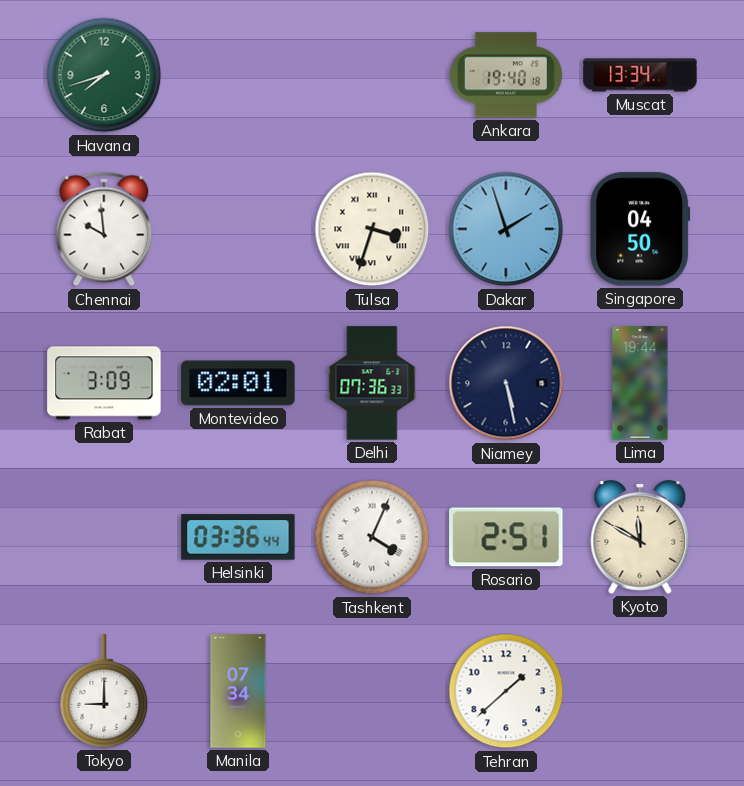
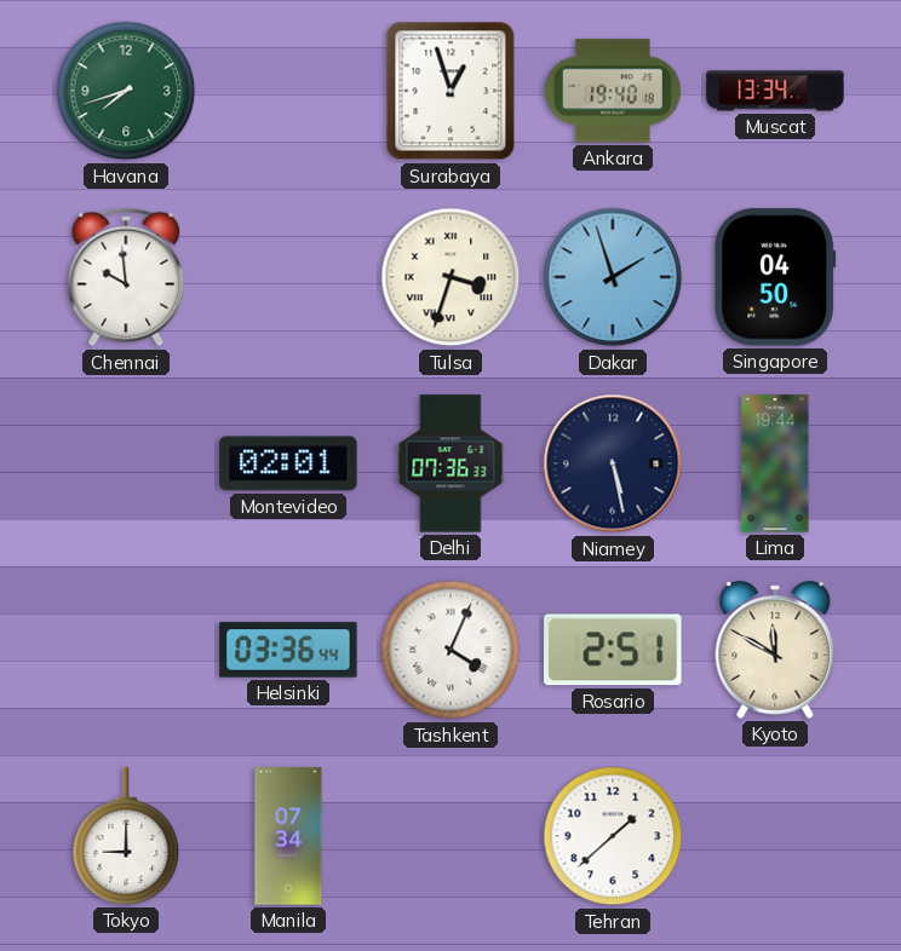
Surabaya: none -> 12:57
Rabat: 3:09 -> none
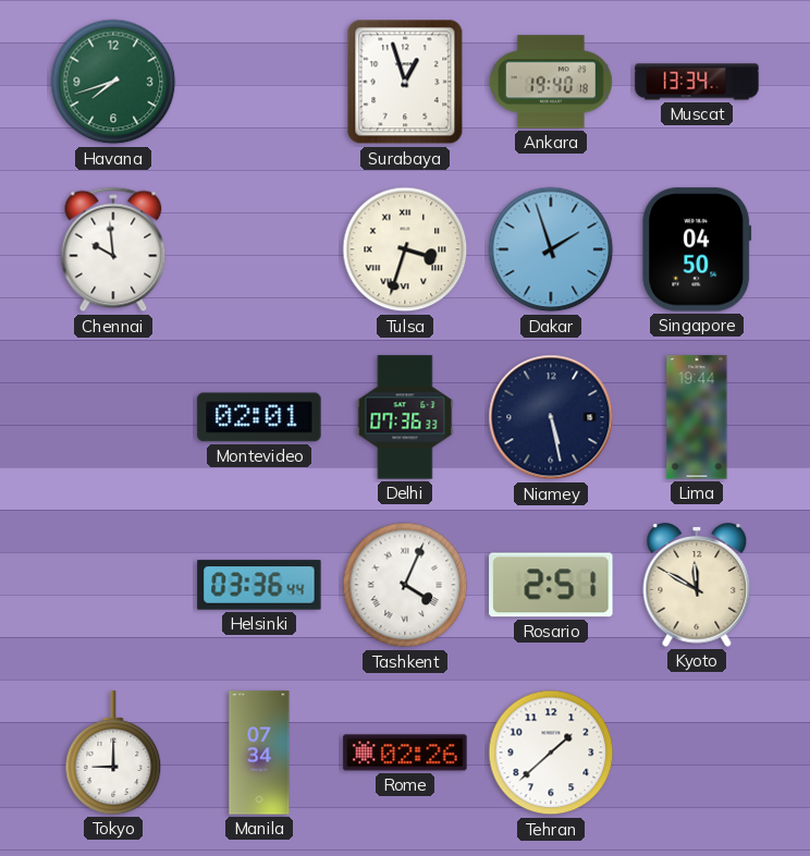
Rome: none -> 02:26
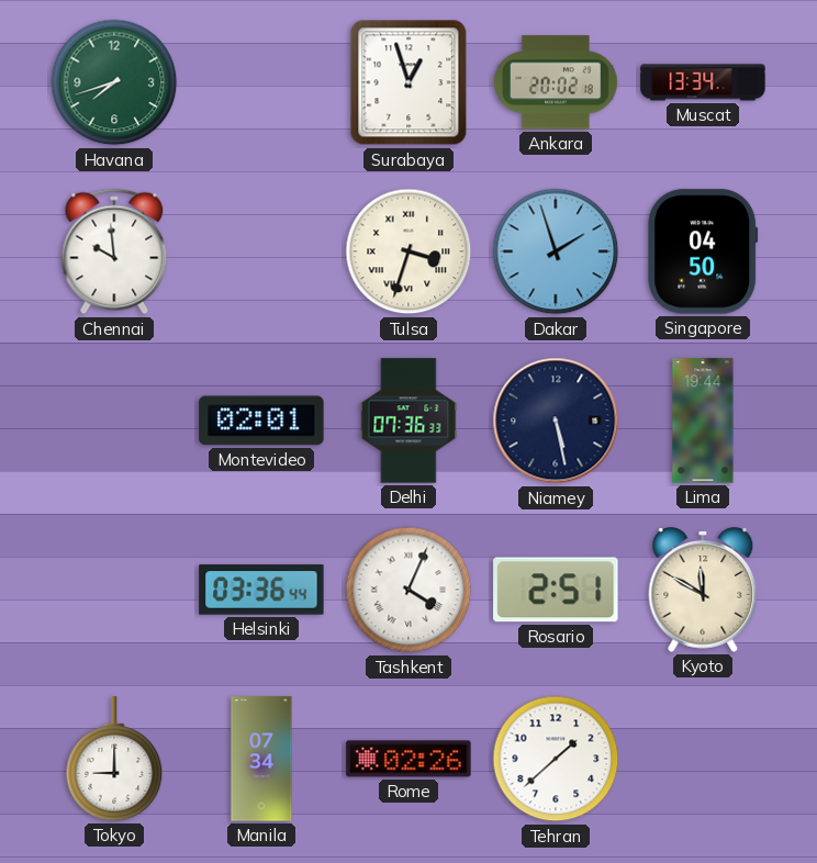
Ankara: 19:40 -> 20:02
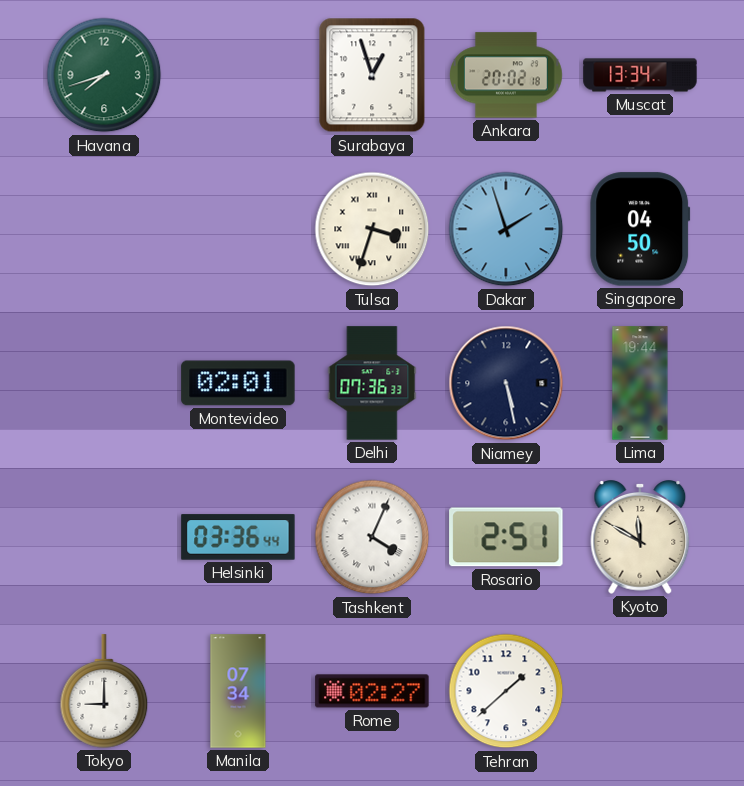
Chennai: 9:59 -> none
Rome: 02:26 -> 02:27
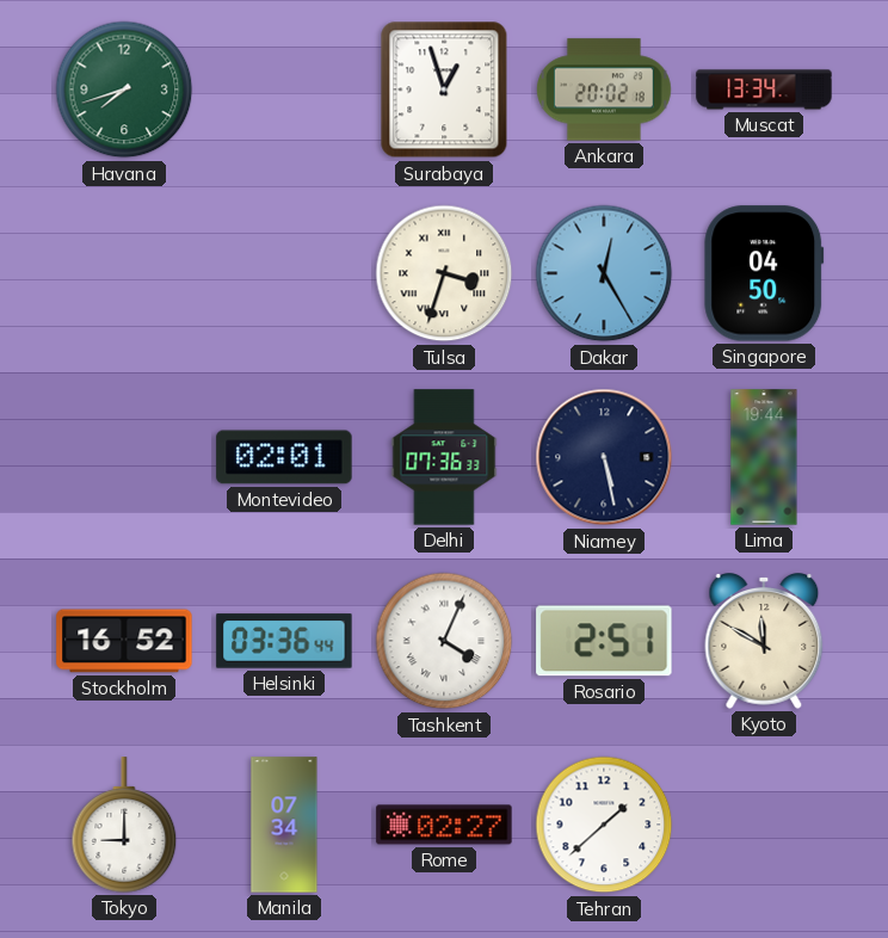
Dakar: 1:57 -> 12:25
Stockholm: none -> 16:52
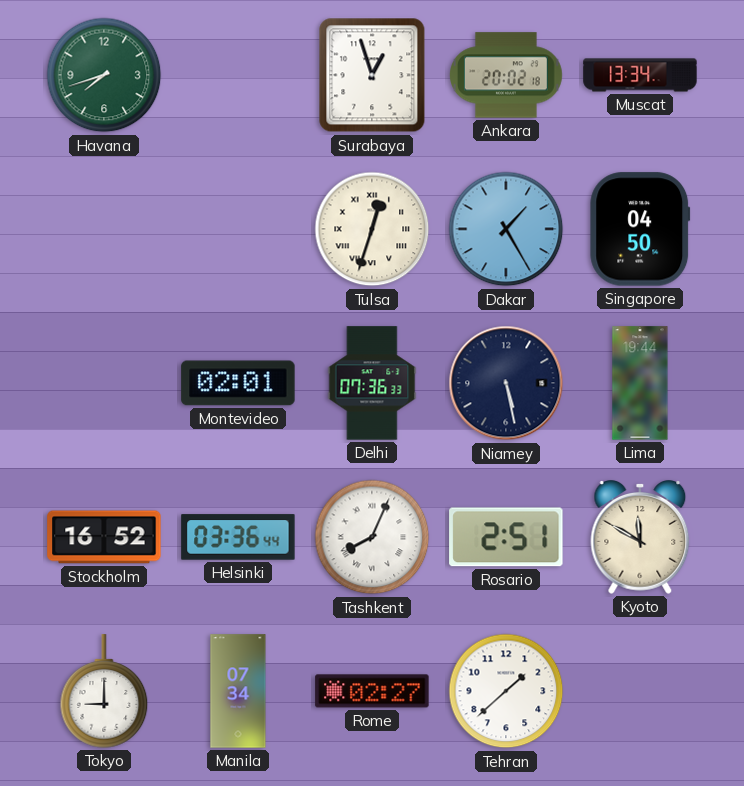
Tulsa: 3:33 -> 12:33
Dakar: 12:25 -> 1:25
Tashkent: 4:04 -> 8:04
